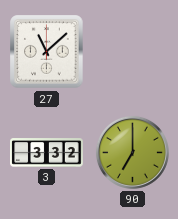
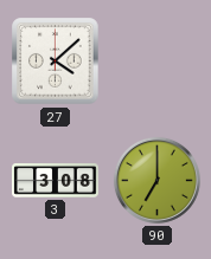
27: 11:08 -> 4:08
3: 3:32 -> 3:08
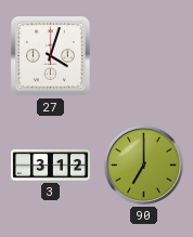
27: 4:08 -> 4:03
3: 3:08 -> 3:12
